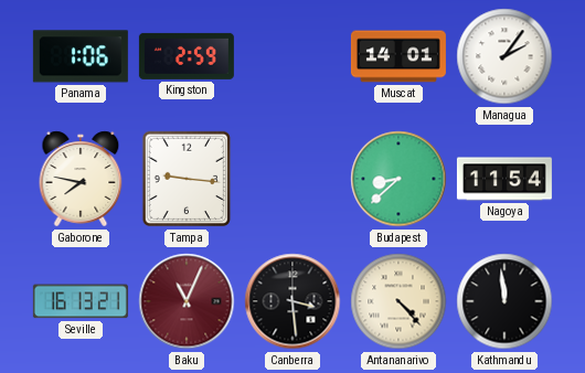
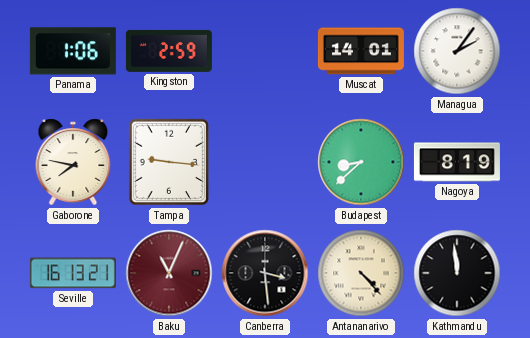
Nagoya: 11:54 -> 8:19
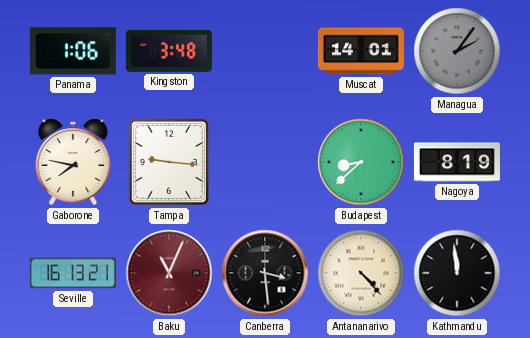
Kingston: 2:59 -> 3:48
Managua dial: white -> grey
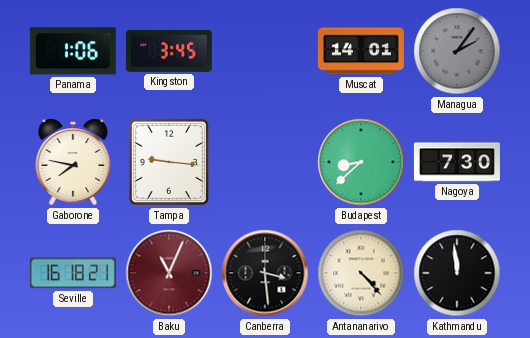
Kingston: 3:48 -> 3:45
Nagoya: 8:19 -> 7:30
Seville: 16:13 -> 16:18
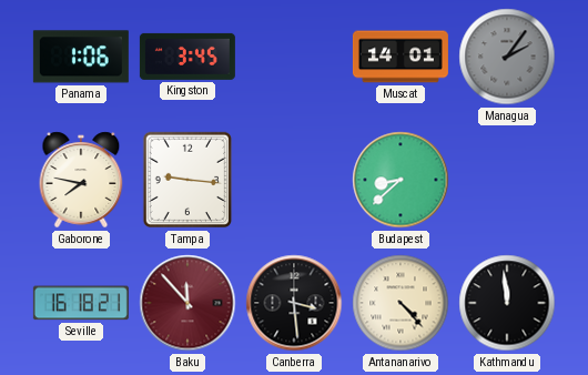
Nagoya: 7:30 -> none
Baku: 11:04 -> 11:53
